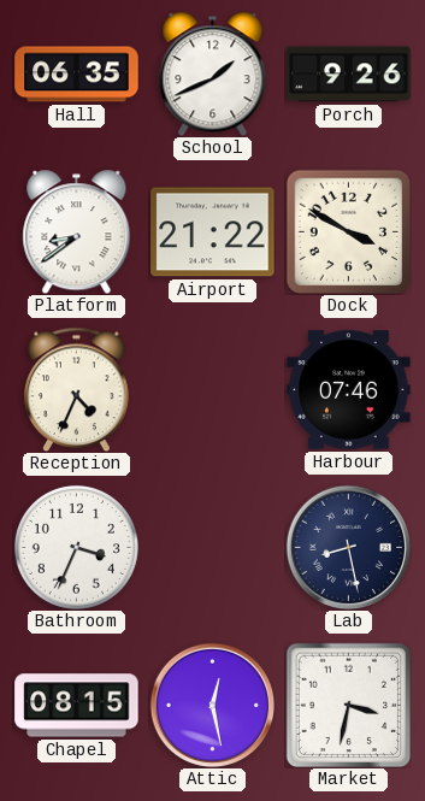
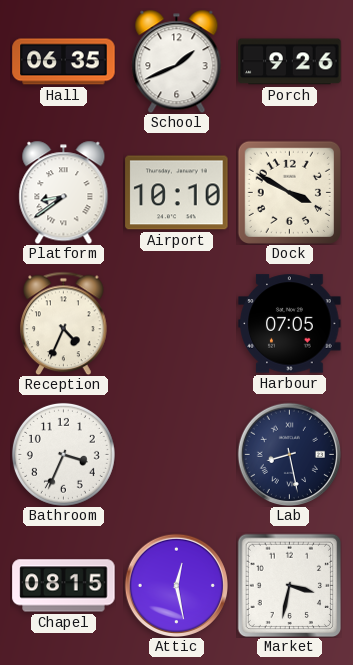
Airport: 21:22 -> 10:10
Harbour: 07:46 -> 07:05
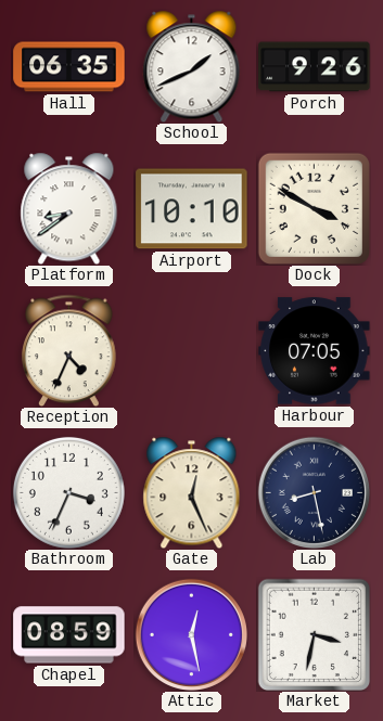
Gate: none -> 12:26
Chapel: 08:15 -> 08:59
